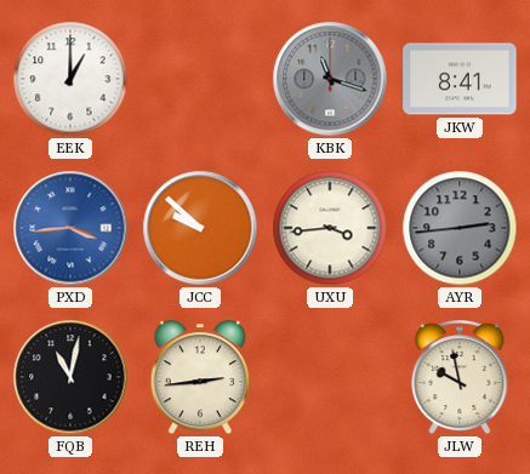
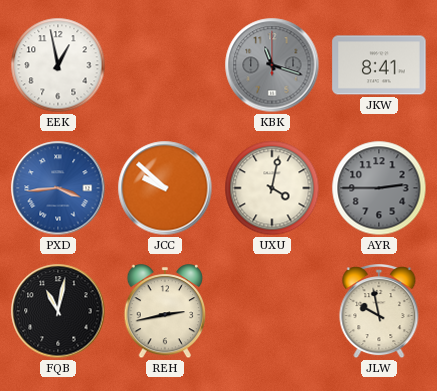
EEK: 1:00 -> 12:58
UXU: 3:44 -> 4:02
AYR: 2:44 -> 2:45
REH: 2:44 -> 2:43
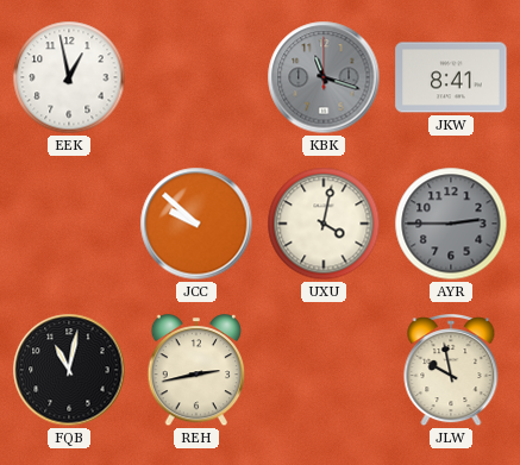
PXD: 3:44 -> none
